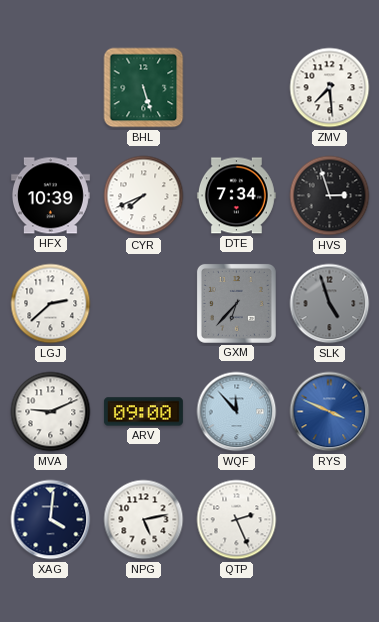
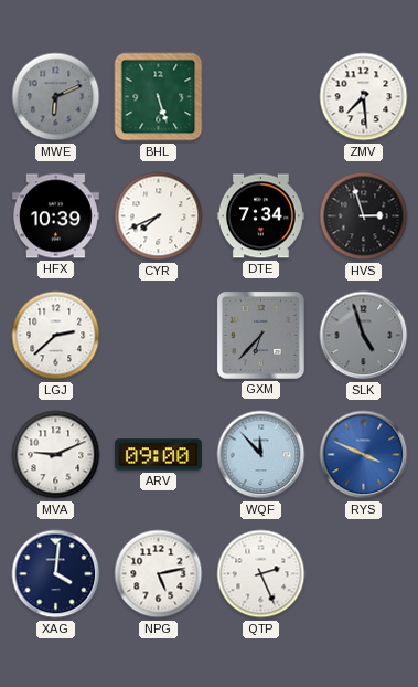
MWE: none -> 6:11
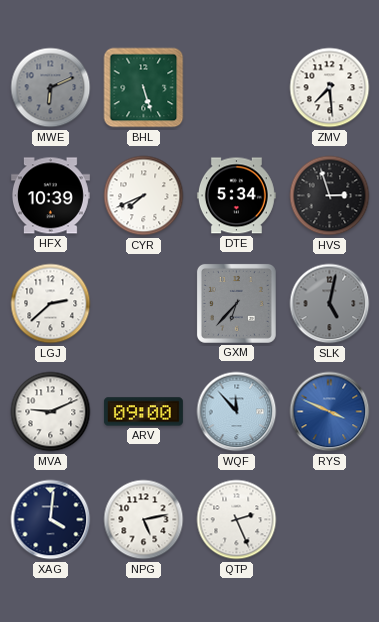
DTE: 7:34 -> 5:34
SLK: 4:57 -> 5:02
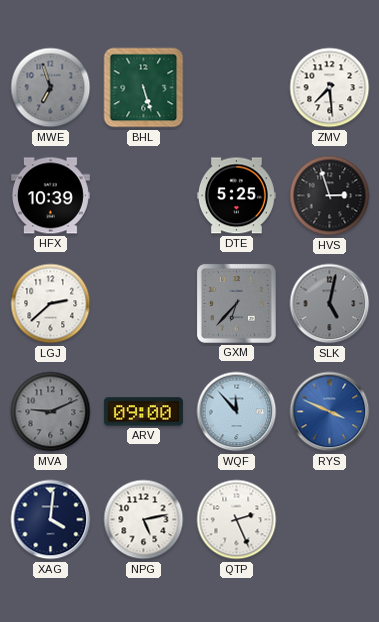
MWE: 6:11 -> 6:57
CYR: 7:41 -> none
DTE: 5:34 -> 5:25
MVA dial: white -> grey
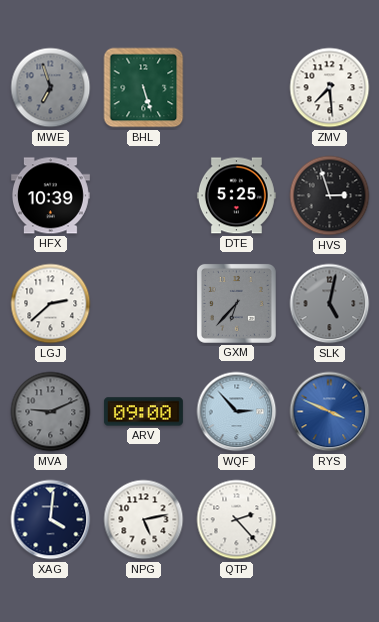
WQF: 11:53 -> 2:53
QTP: 2:26 -> 2:23
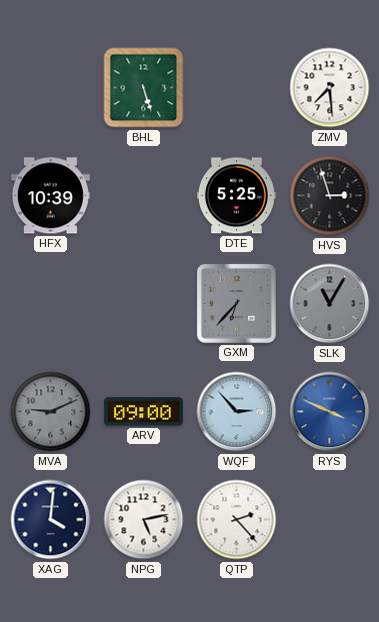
MWE: 6:57 -> none
LGJ: 2:38 -> none
SLK: 5:02 -> 11:05
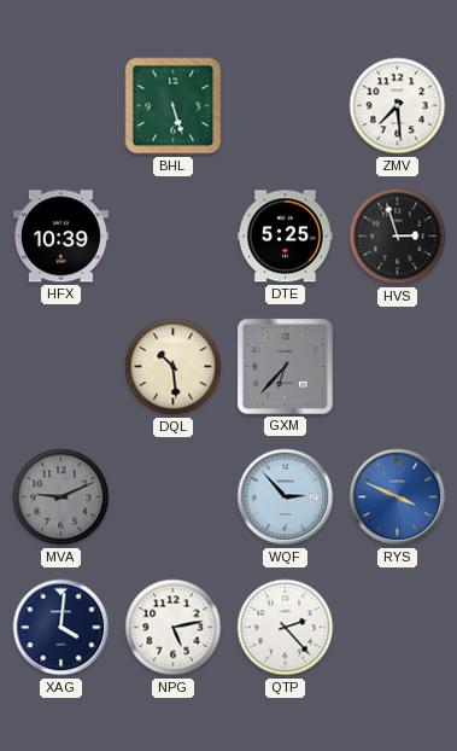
DQL: none -> 10:29
SLK: 11:05 -> none
ARV: 09:00 -> none
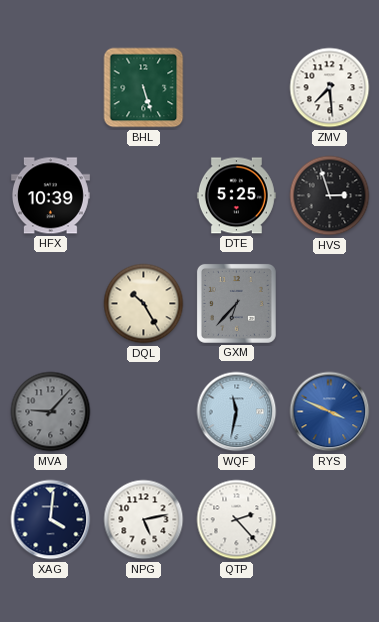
DQL: 10:29 -> 10:25
MVA: 9:11 -> 9:07
WQF: 2:53 -> 11:32
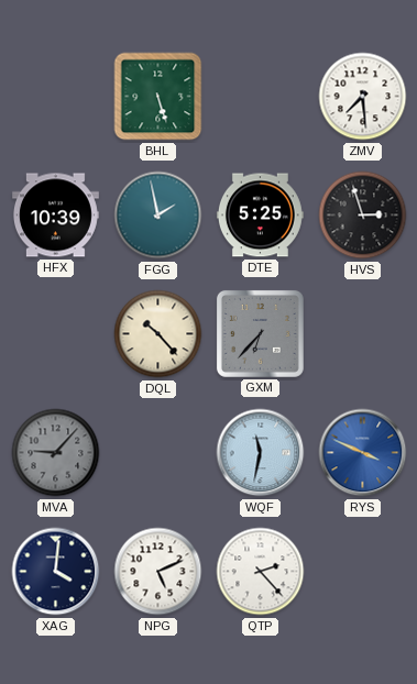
FGG: none -> 1:58
DQL: 10:25 -> 10:23
NPG: 5:13 -> 5:11
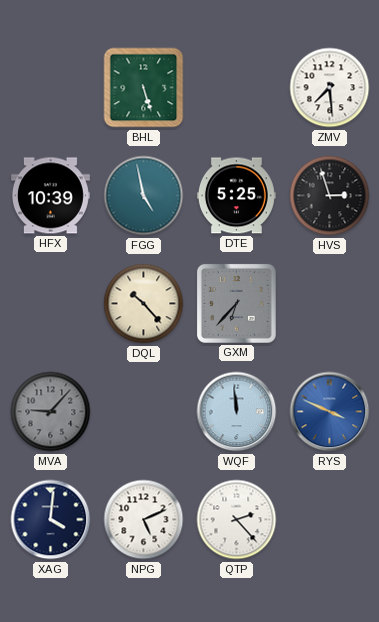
FGG: 1:58 -> 4:58
WQF: 11:32 -> 11:59
